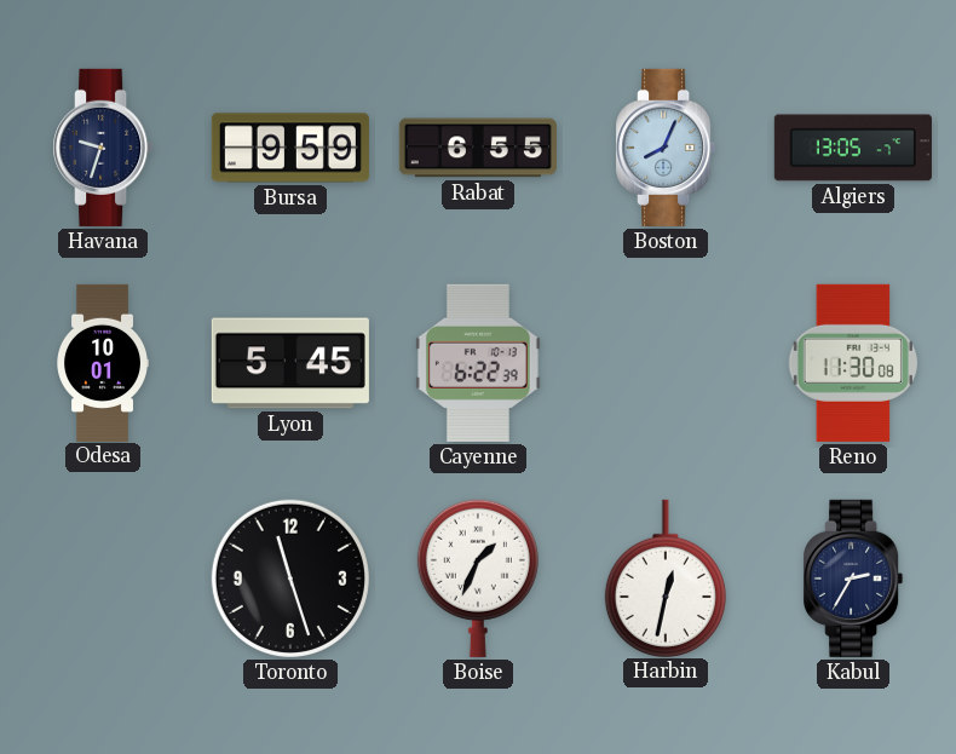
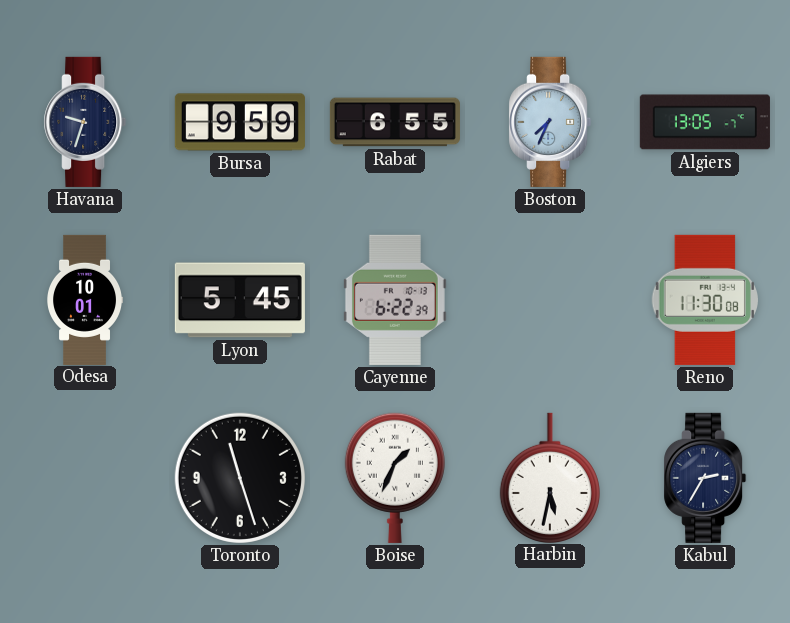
Boston: 8:04 -> 7:34
Harbin: 12:32 -> 5:32
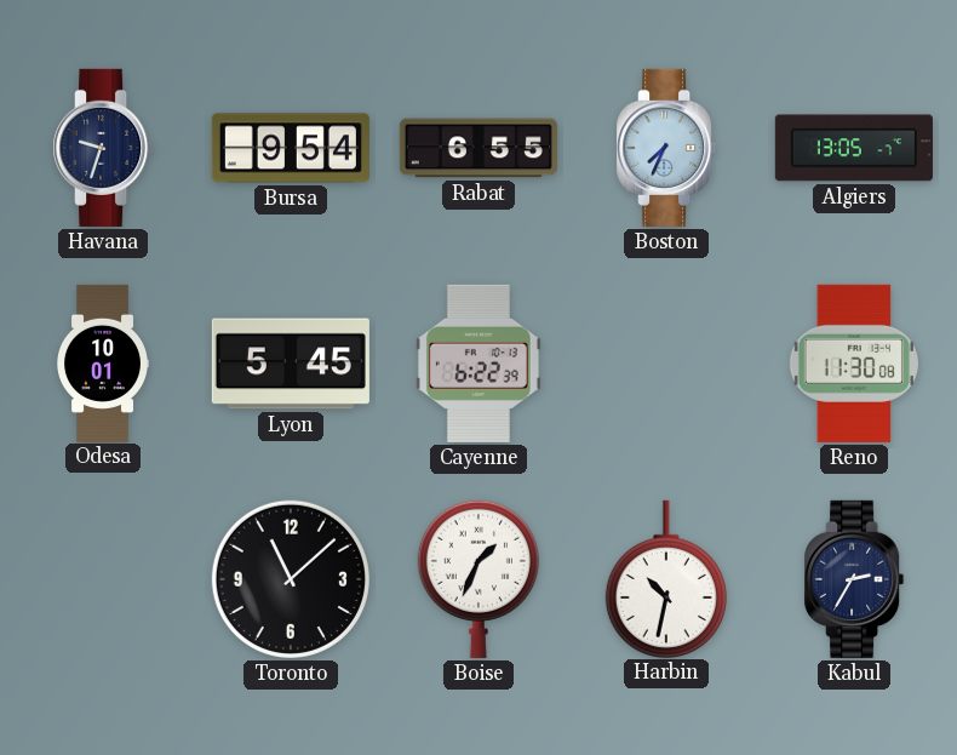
Bursa: 9:59 -> 9:54
Toronto: 11:27 -> 11:08
Harbin: 5:32 -> 10:32
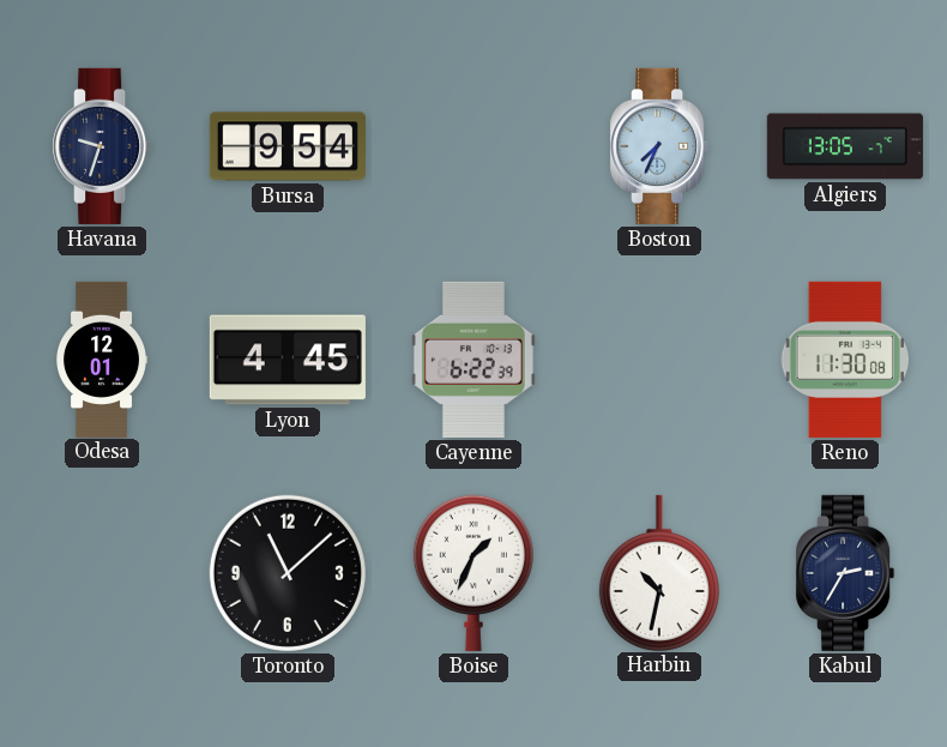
Rabat: 6:55 -> none
Odesa: 10:01 -> 12:01
Lyon: 5:45 -> 4:45
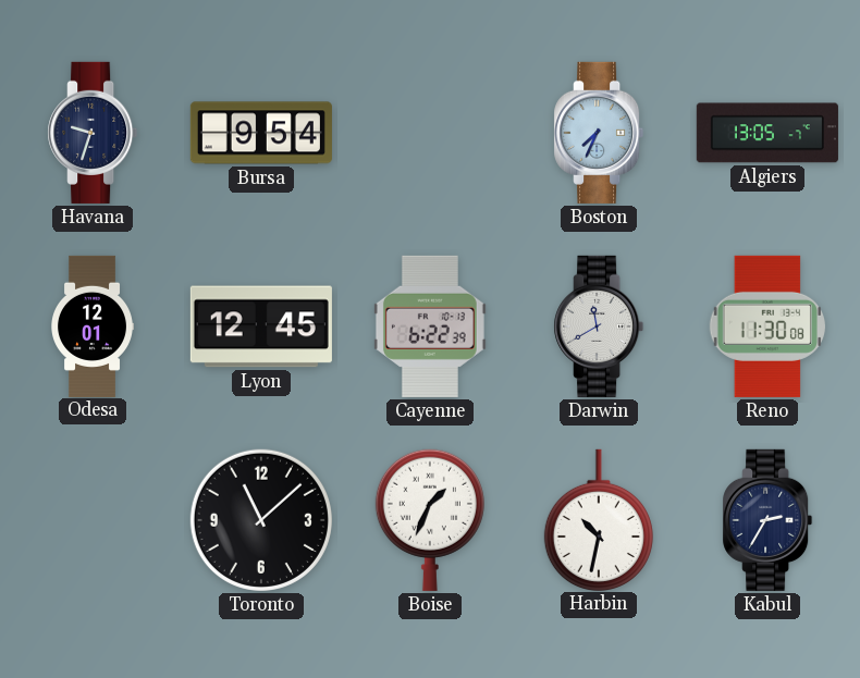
Lyon: 4:45 -> 12:45
Darwin: none -> 11:40
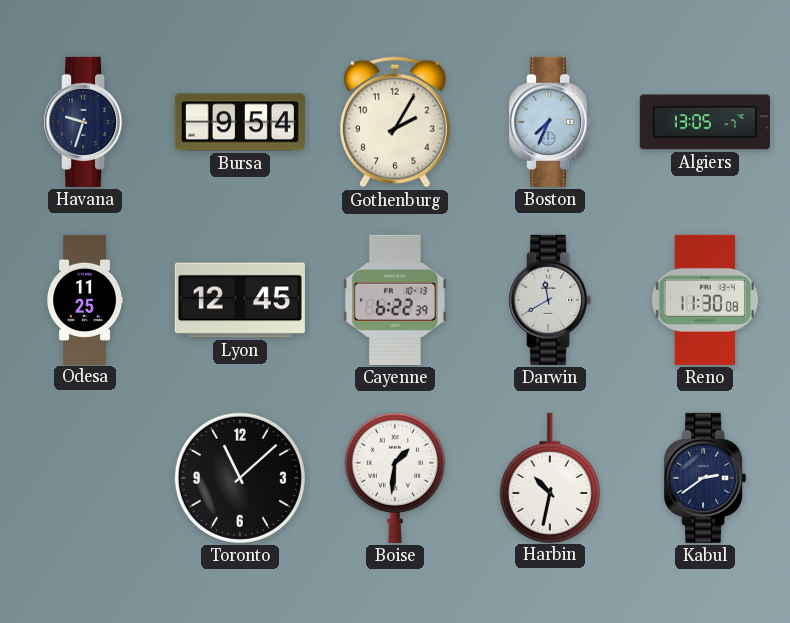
Gothenburg: none -> 2:05
Odesa: 12:01 -> 11:25
Boise: 1:34 -> 1:31
Kabul: 2:35 -> 2:39
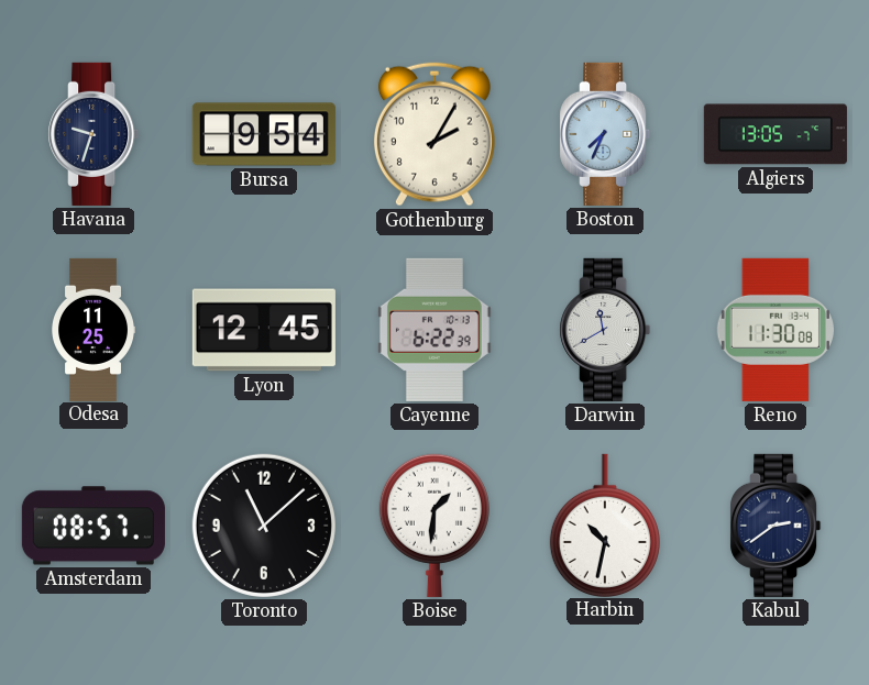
Amsterdam: none -> 08:57
